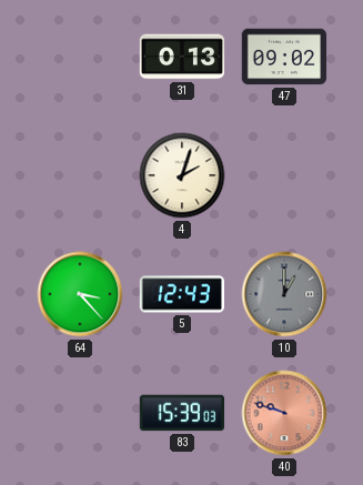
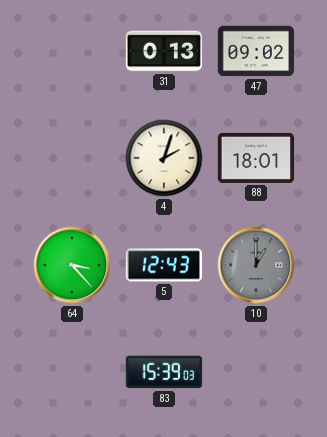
88: none -> 18:01
40: 9:48 -> none
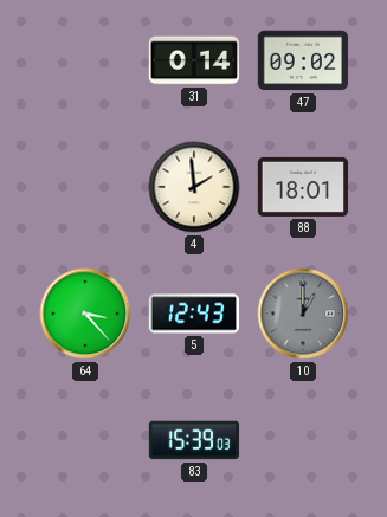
31: 0:13 -> 0:14
4: 2:03 -> 1:59
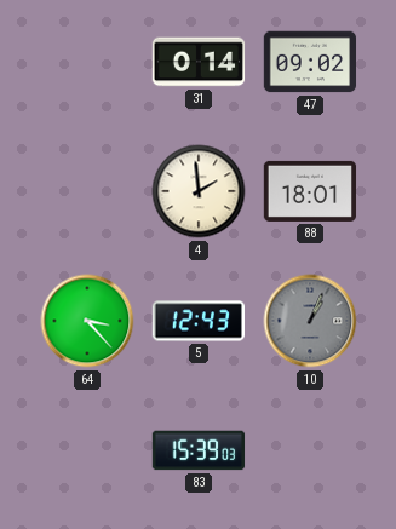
10: 1:00 -> 1:04
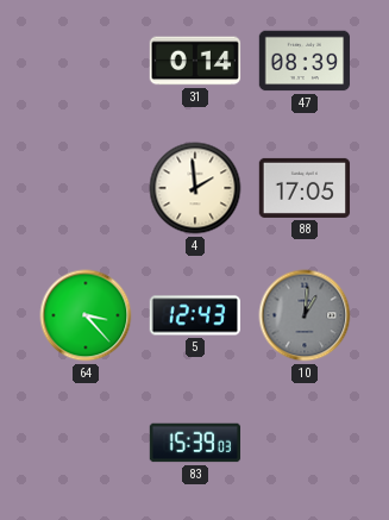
47: 09:02 -> 08:39
88: 18:01 -> 17:05
10: 1:04 -> 1:01
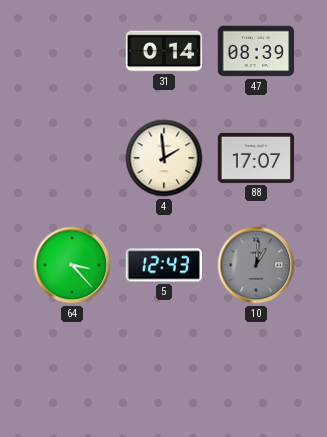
88: 17:05 -> 17:07
83: 15:39 -> none
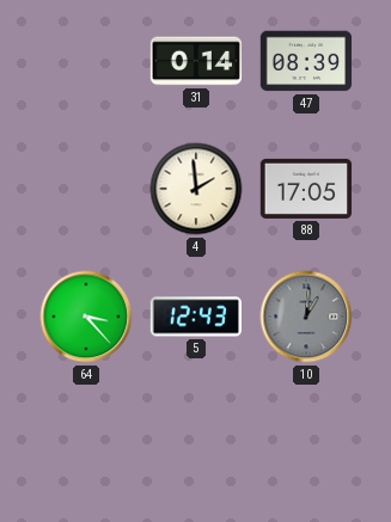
88: 17:07 -> 17:05
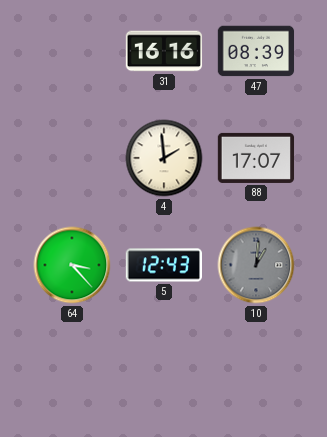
31: 0:14 -> 16:16
88: 17:05 -> 17:07
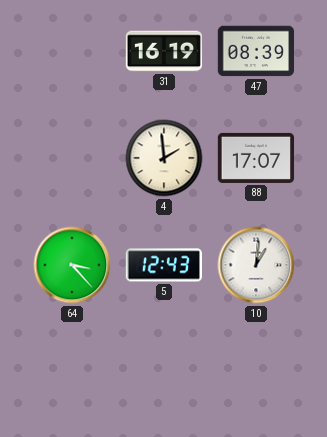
31: 16:16 -> 16:19
10 dial: grey -> white
